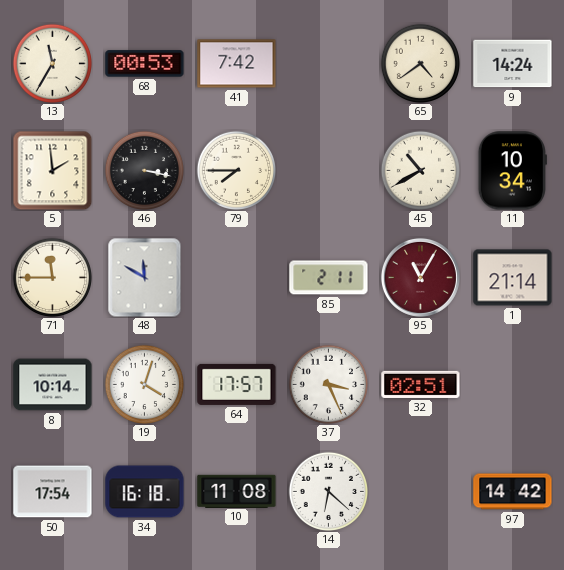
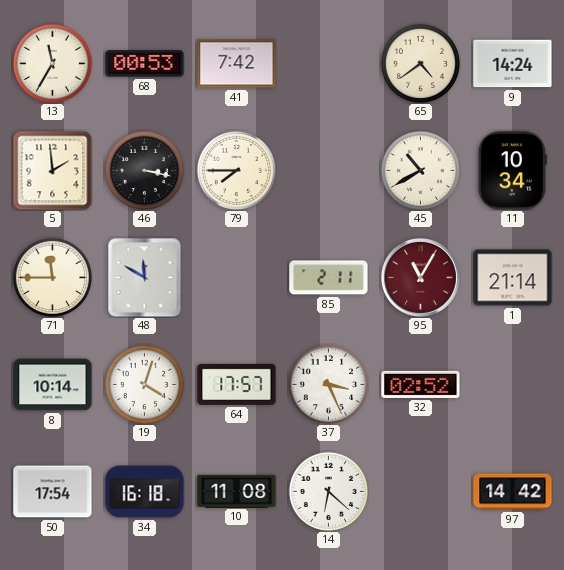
32: 02:51 -> 02:52
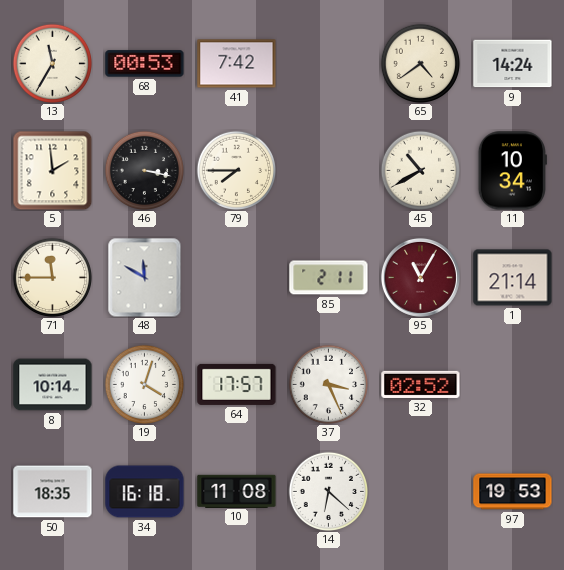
50: 17:54 -> 18:35
97: 14:42 -> 19:53
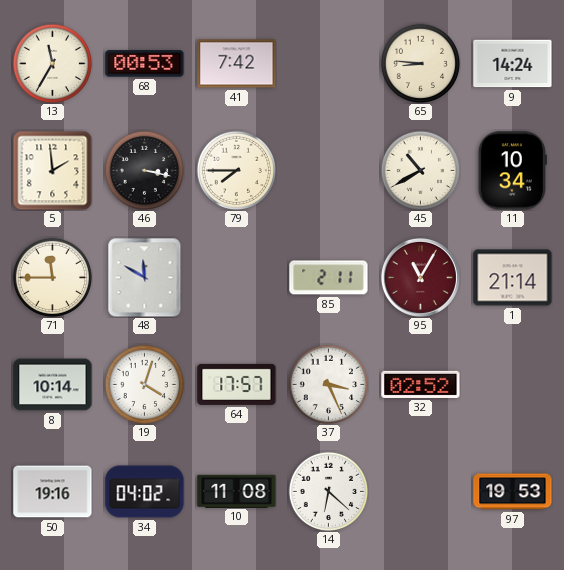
65: 4:39 -> 8:46
50: 18:35 -> 19:16
34: 16:18 -> 04:02
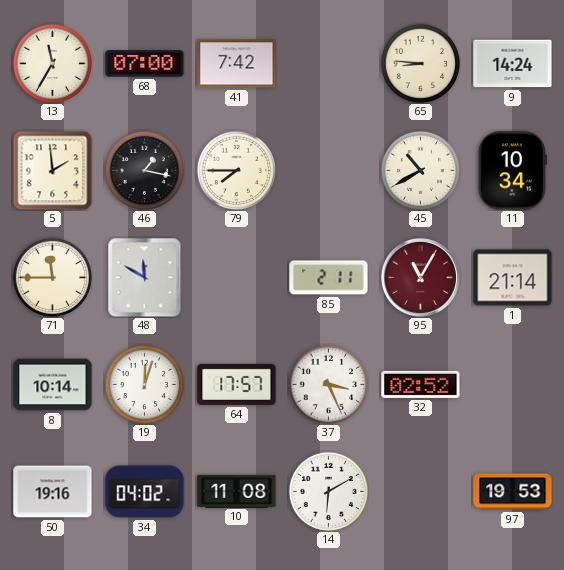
68: 00:53 -> 07:00
46: 3:17 -> 1:17
19: 4:03 -> 12:03
14: 6:22 -> 6:10
